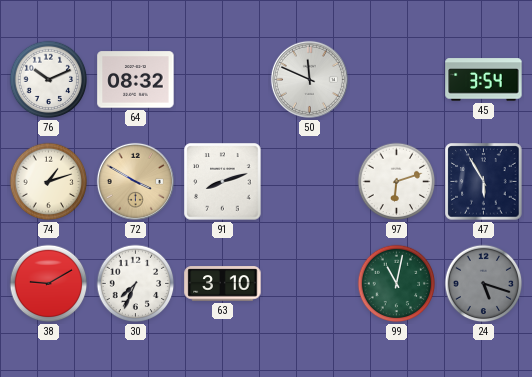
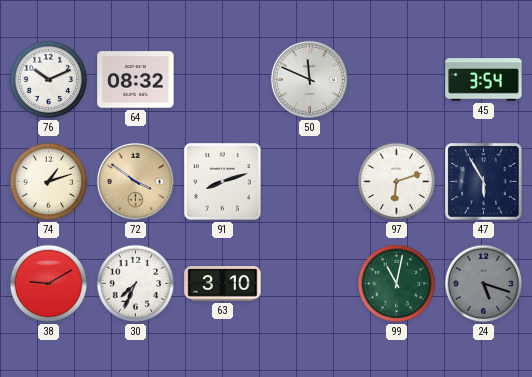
72: 3:50 -> 3:51
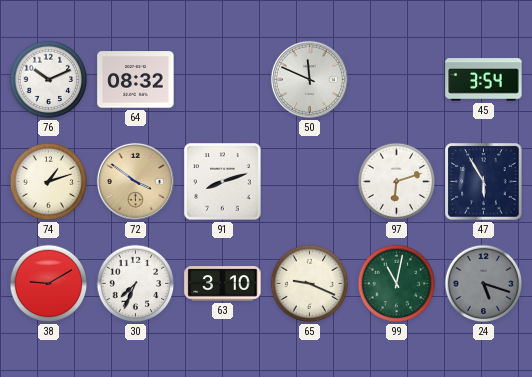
65: none -> 9:19
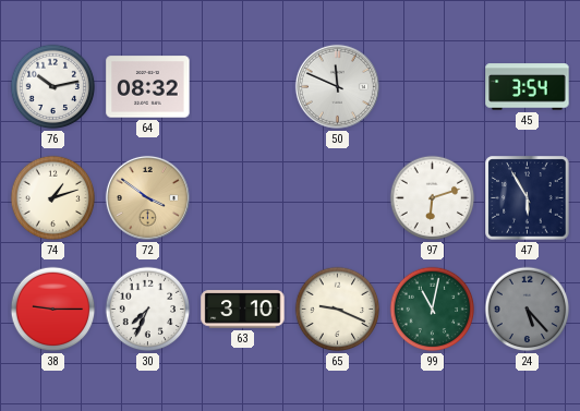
76: 10:11 -> 10:13
91: 8:12 -> none
38: 9:10 -> 9:15
24: 5:18 -> 5:23
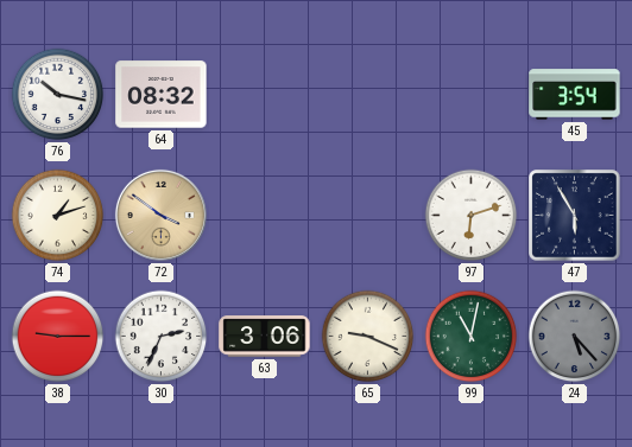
76: 10:13 -> 10:17
50: 11:49 -> none
30: 7:34 -> 2:34
63: 3:10 -> 3:06
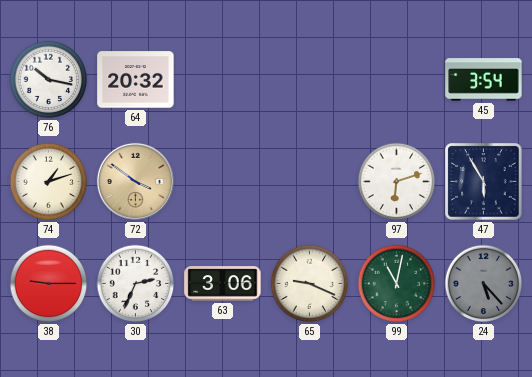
64: 08:32 -> 20:32
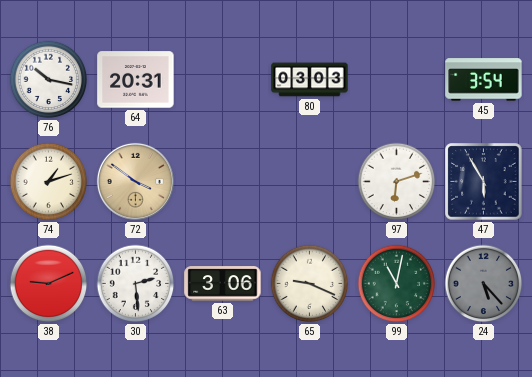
64: 20:32 -> 20:31
80: none -> 03:03
38: 9:15 -> 9:11
30: 2:34 -> 2:29
